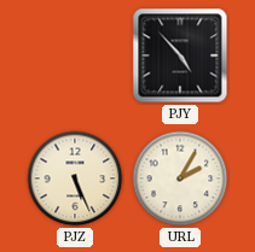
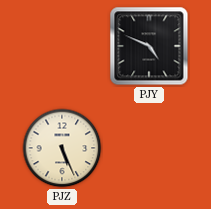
PJY: 4:53 -> 4:49
URL: 2:05 -> none
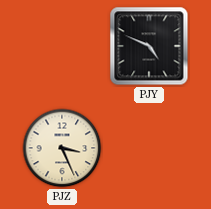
PJZ: 5:26 -> 3:26
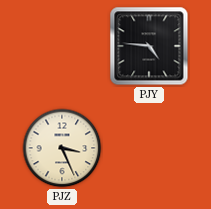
PJY: 4:49 -> 4:46
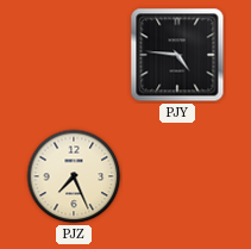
PJZ: 3:26 -> 7:26
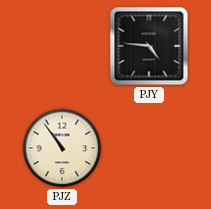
PJZ: 7:26 -> 10:54
